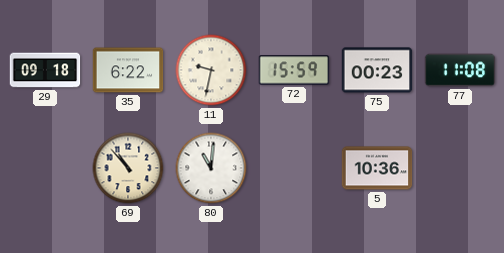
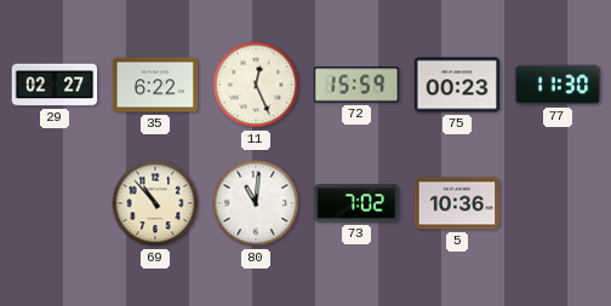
29: 09:18 -> 02:27
11: 9:32 -> 12:26
77: 11:08 -> 11:30
73: none -> 7:02
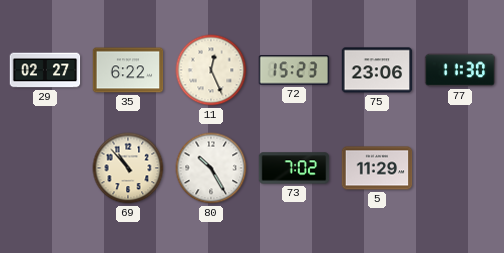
72: 15:59 -> 15:23
75: 00:23 -> 23:06
80: 11:01 -> 10:25
5: 10:36 -> 11:29
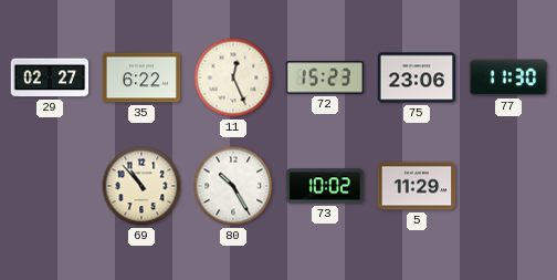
73: 7:02 -> 10:02
